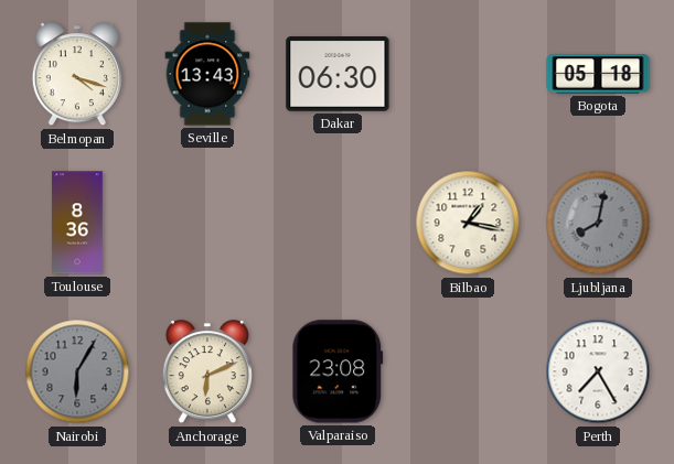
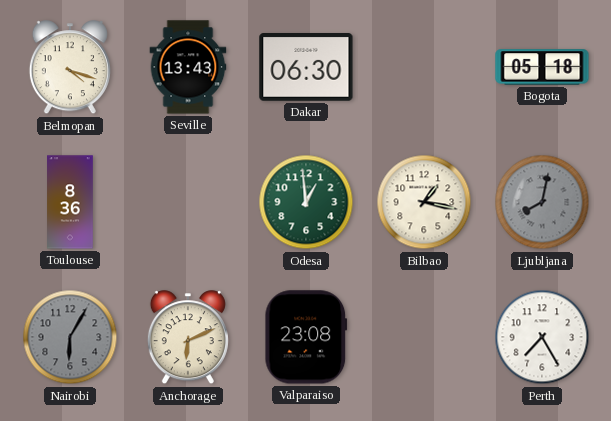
Odesa: none -> 12:59
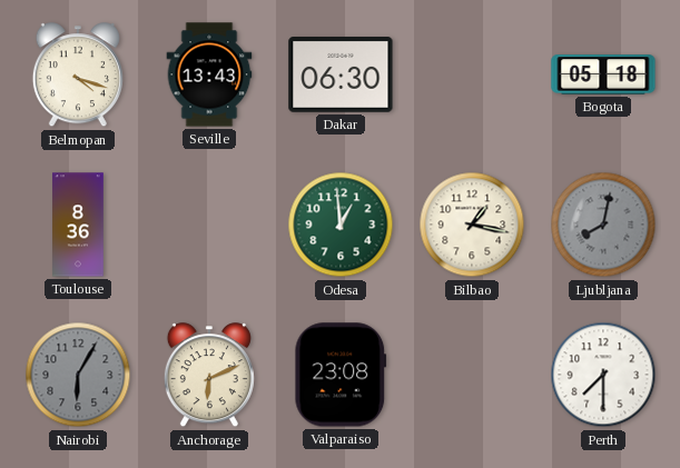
Perth: 7:25 -> 7:30
